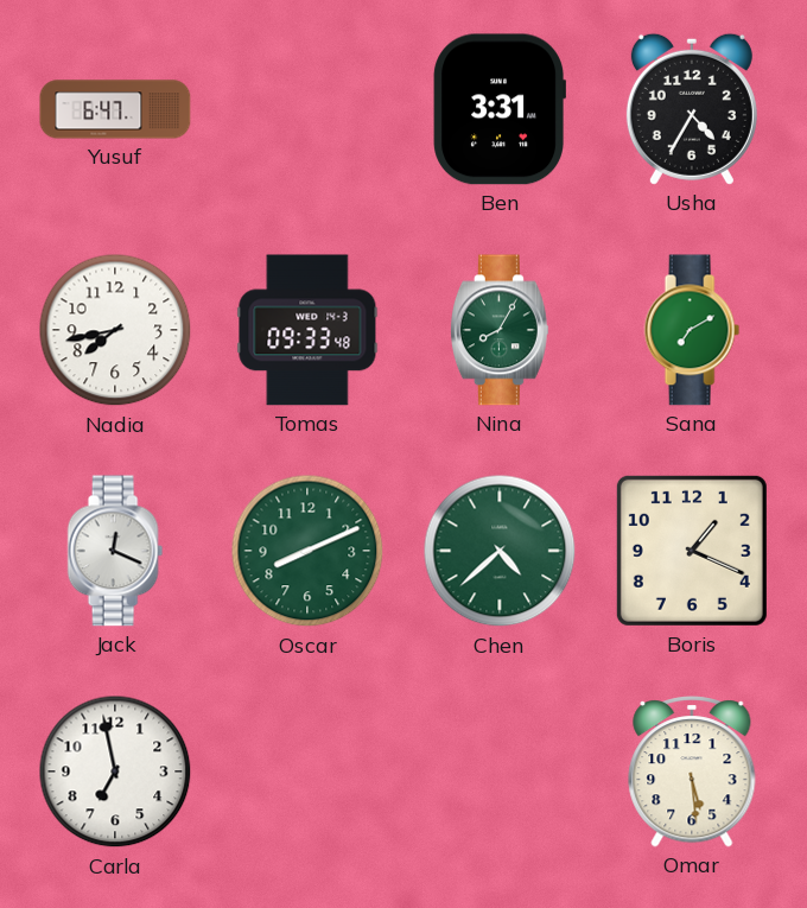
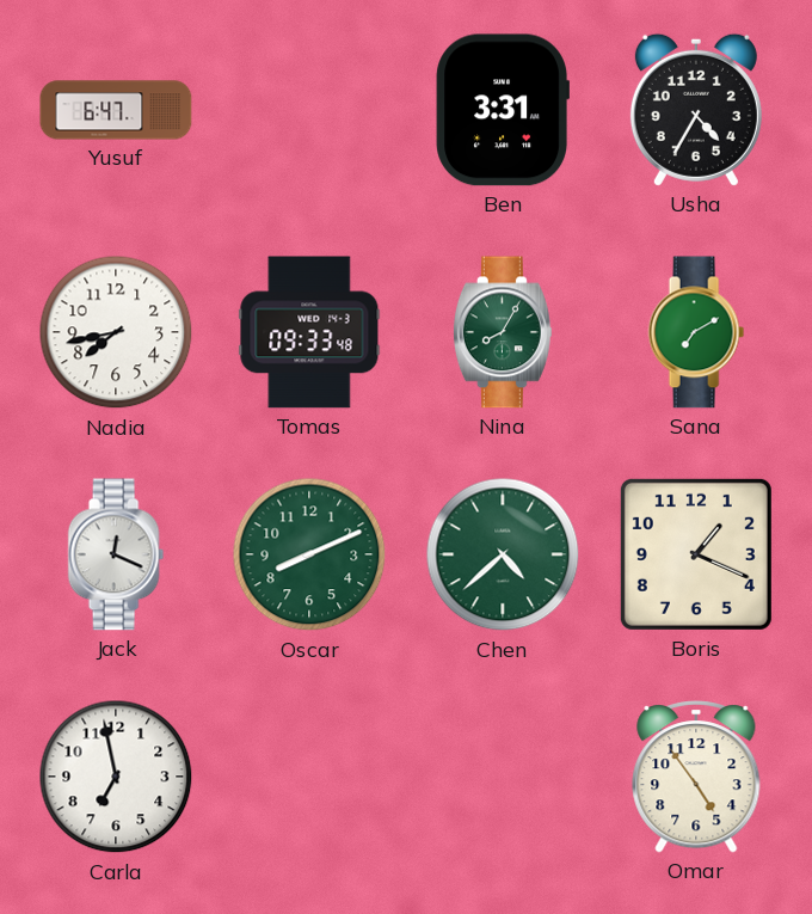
Omar: 5:29 -> 4:54
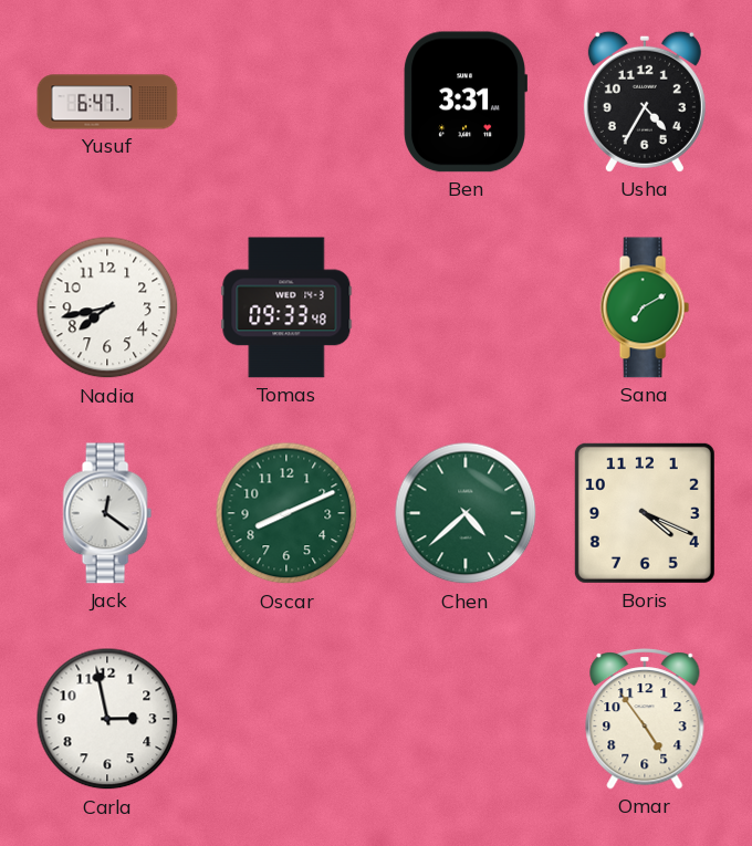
Nina: 8:05 -> none
Jack: 12:19 -> 12:21
Boris: 1:19 -> 4:19
Carla: 6:58 -> 2:58
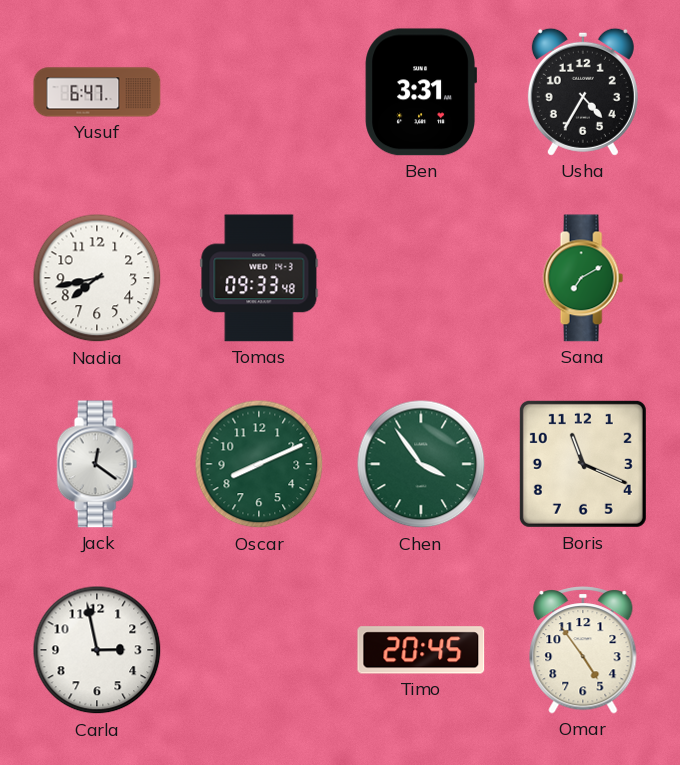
Chen: 4:38 -> 3:54
Boris: 4:19 -> 11:19
Timo: none -> 20:45
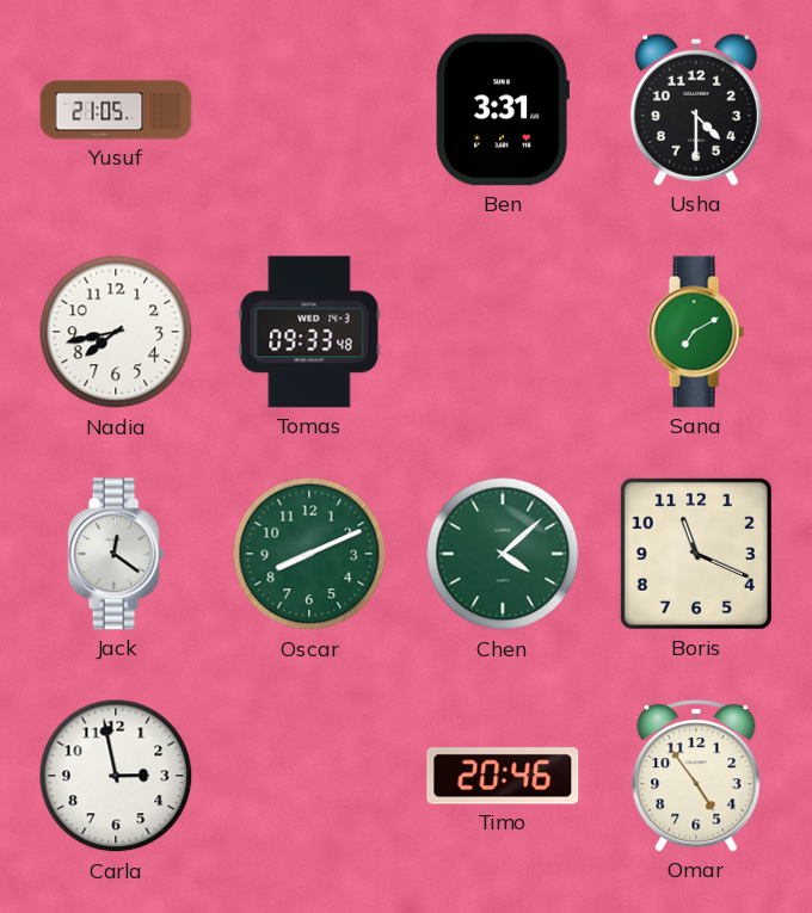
Yusuf: 6:47 -> 21:05
Usha: 4:35 -> 4:30
Chen: 3:54 -> 4:08
Timo: 20:45 -> 20:46
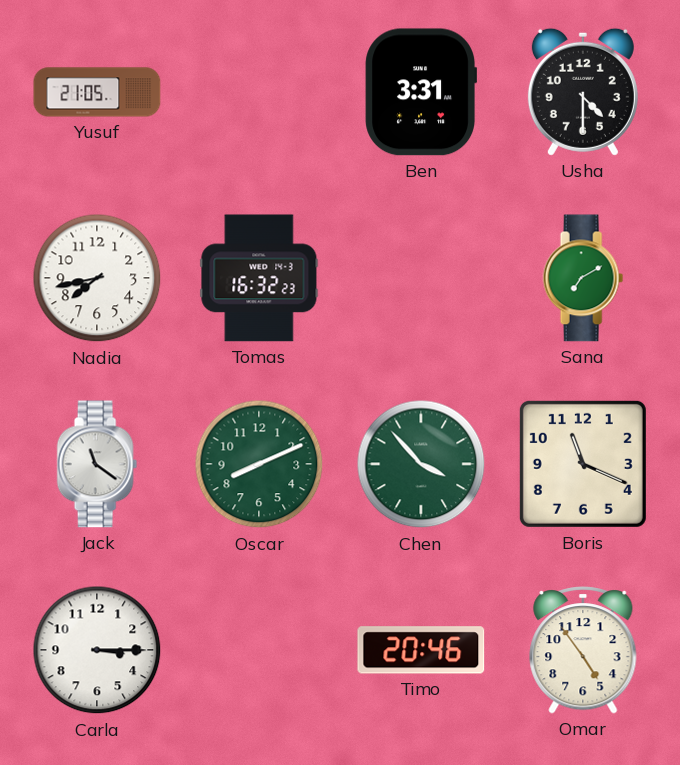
Tomas: 09:33 -> 16:32
Jack: 12:21 -> 11:21
Chen: 4:08 -> 3:53
Carla: 2:58 -> 3:15
